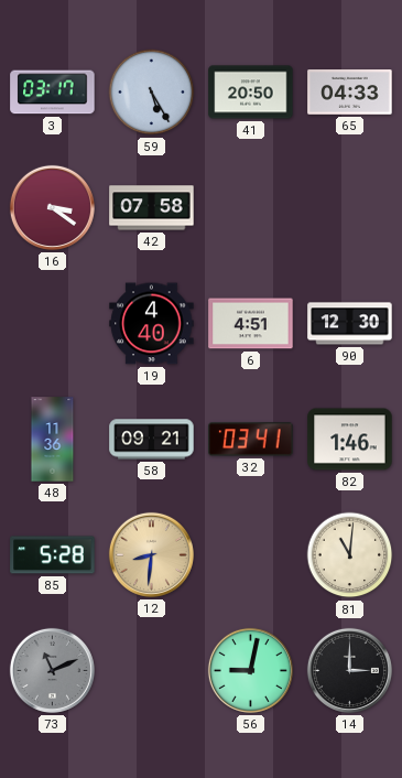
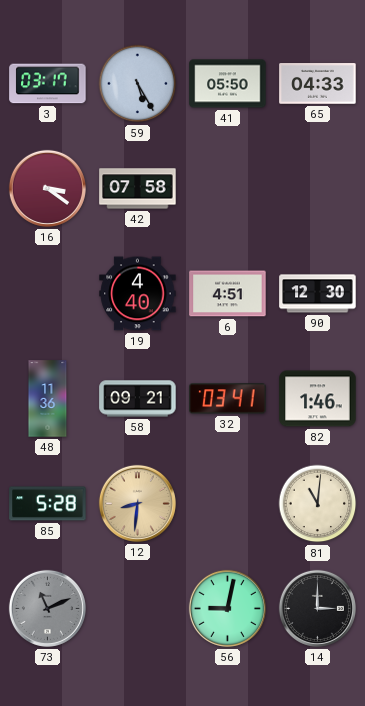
41: 20:50 -> 05:50
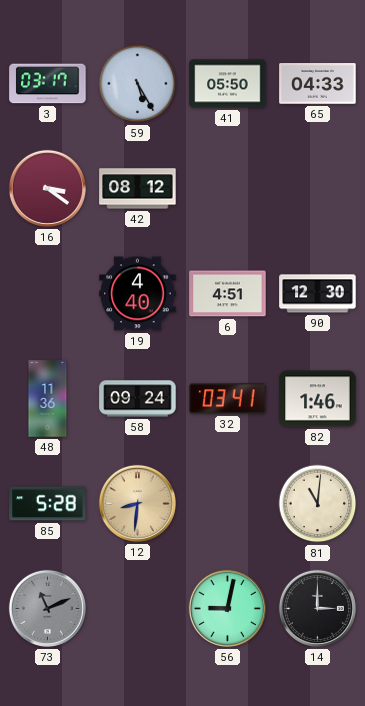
42: 07:58 -> 08:12
58: 09:21 -> 09:24
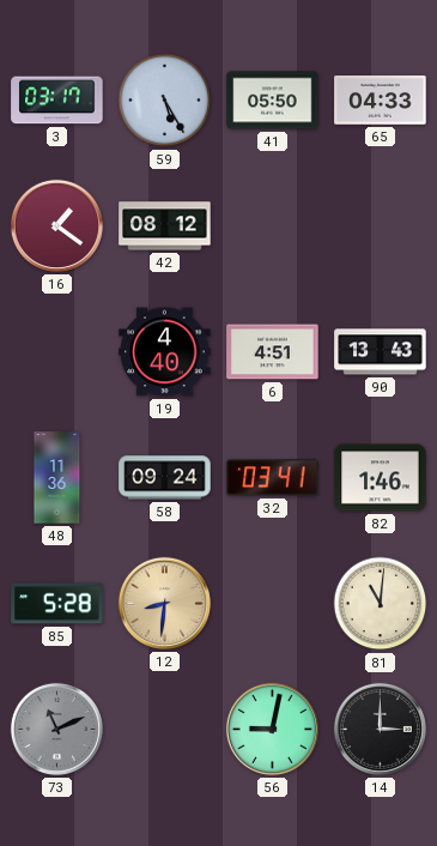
16: 3:21 -> 1:21
90: 12:30 -> 13:43
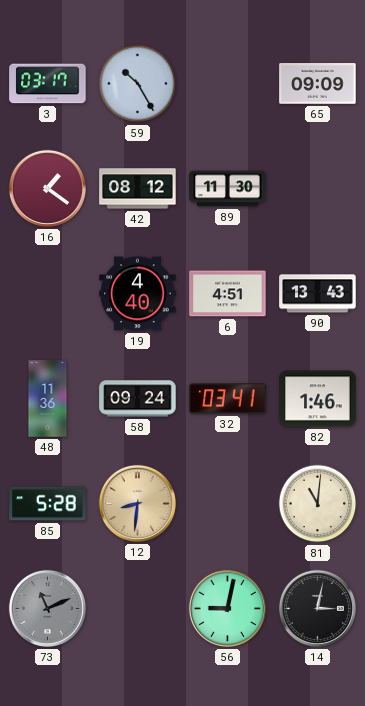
59: 5:25 -> 10:25
41: 05:50 -> none
65: 04:33 -> 09:09
89: none -> 11:30
14: 3:00 -> 3:02
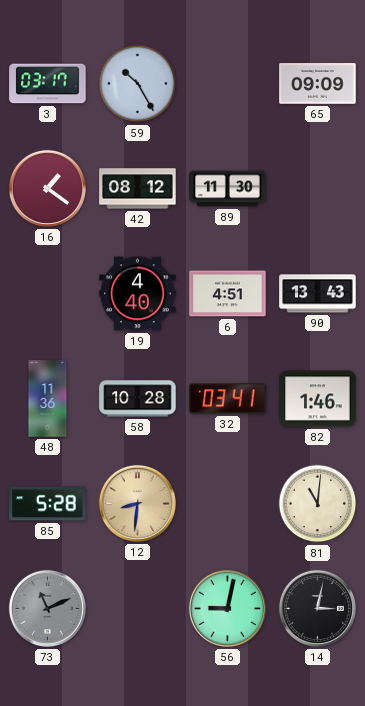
58: 09:24 -> 10:28
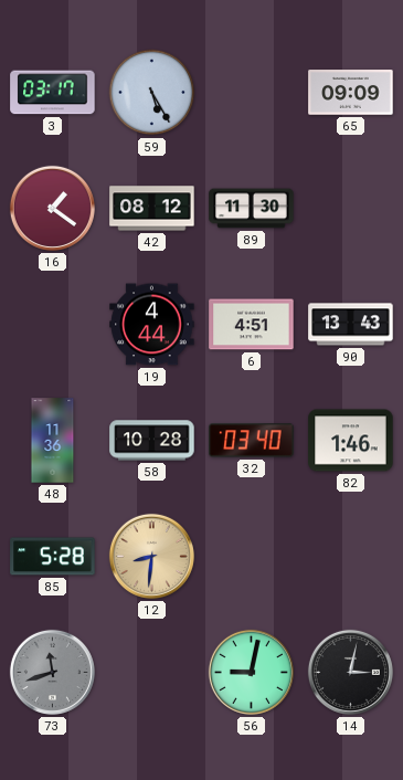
59: 10:25 -> 5:25
19: 4:40 -> 4:44
32: 03:41 -> 03:40
81: 11:01 -> none
73: 11:11 -> 11:42
